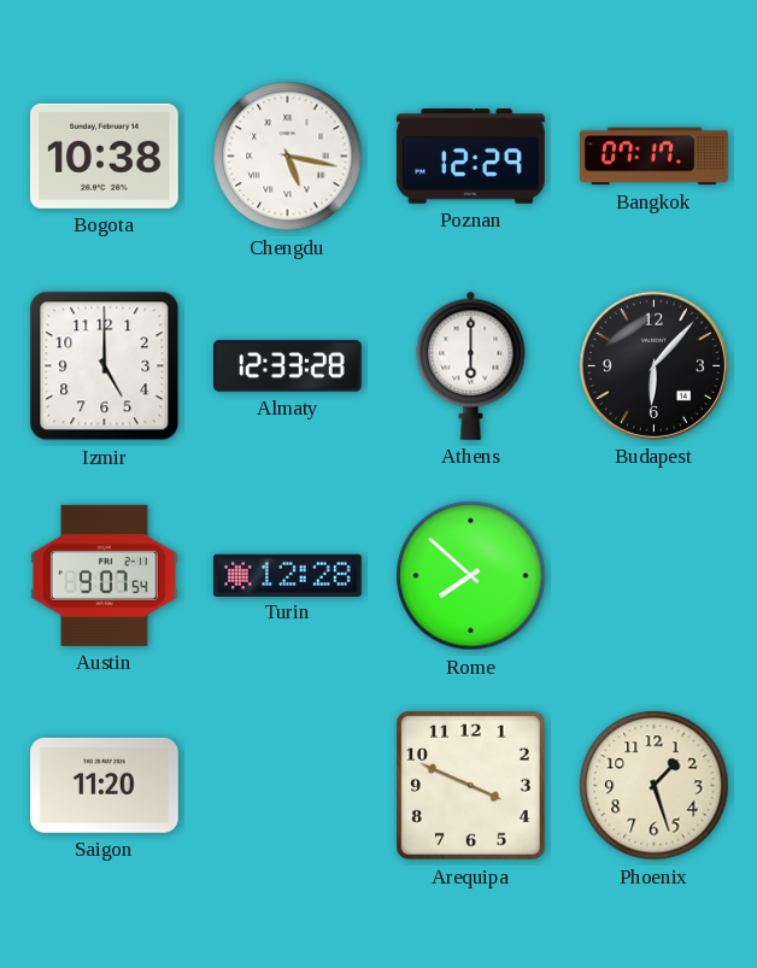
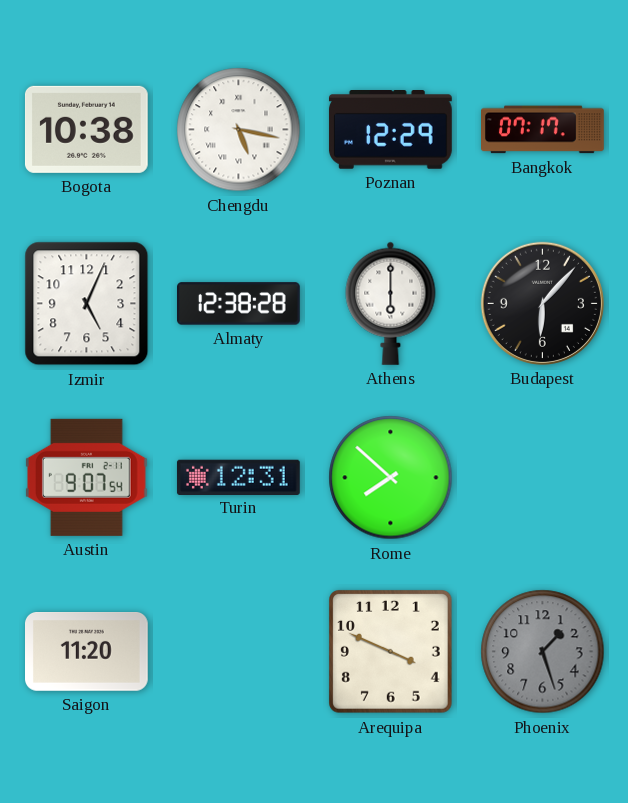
Izmir: 5:00 -> 5:04
Almaty: 12:33 -> 12:38
Turin: 12:28 -> 12:31
Phoenix dial: cream -> grey
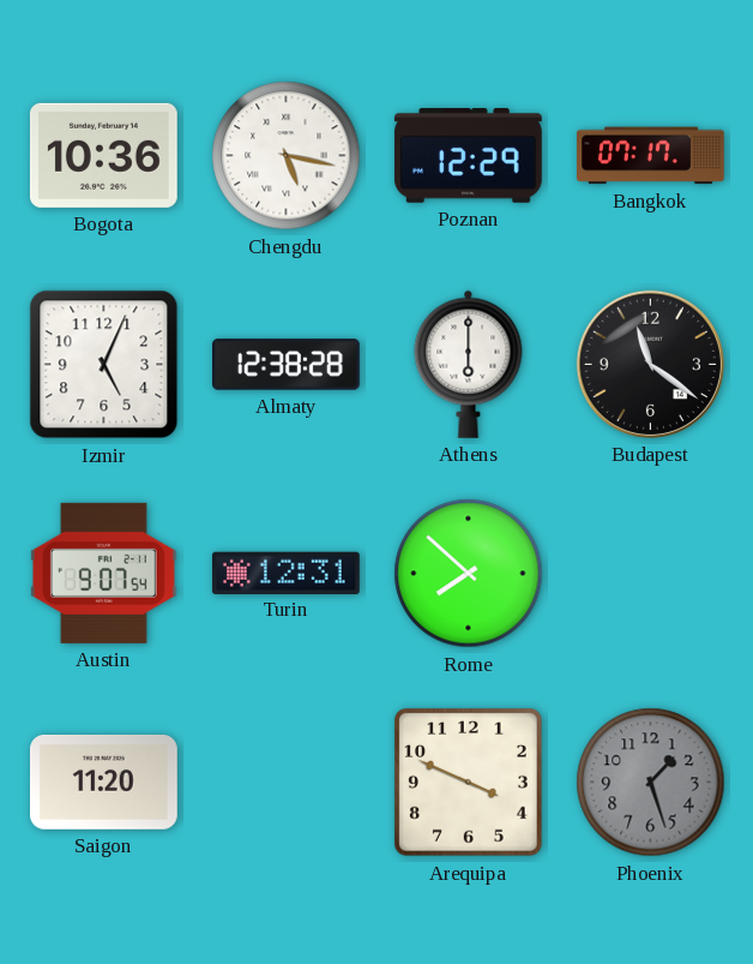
Bogota: 10:38 -> 10:36
Budapest: 6:07 -> 11:21
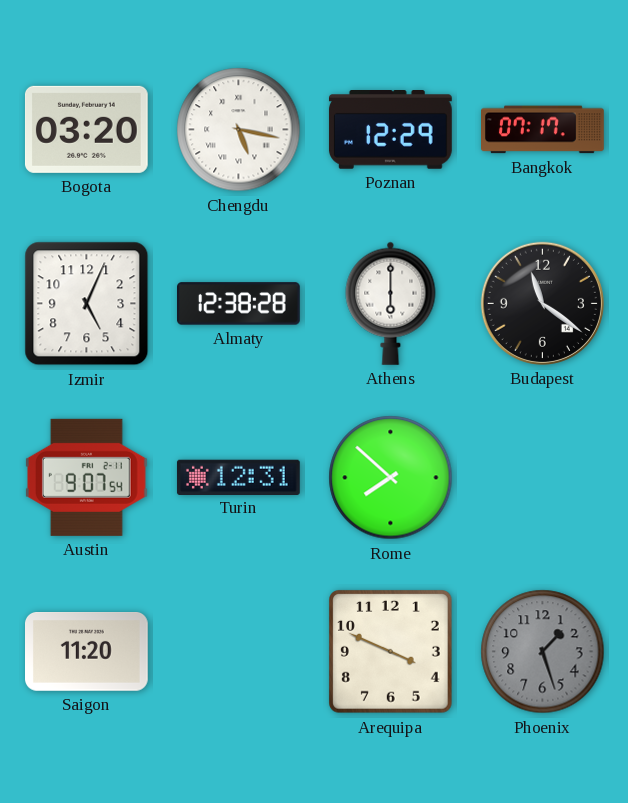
Bogota: 10:36 -> 03:20
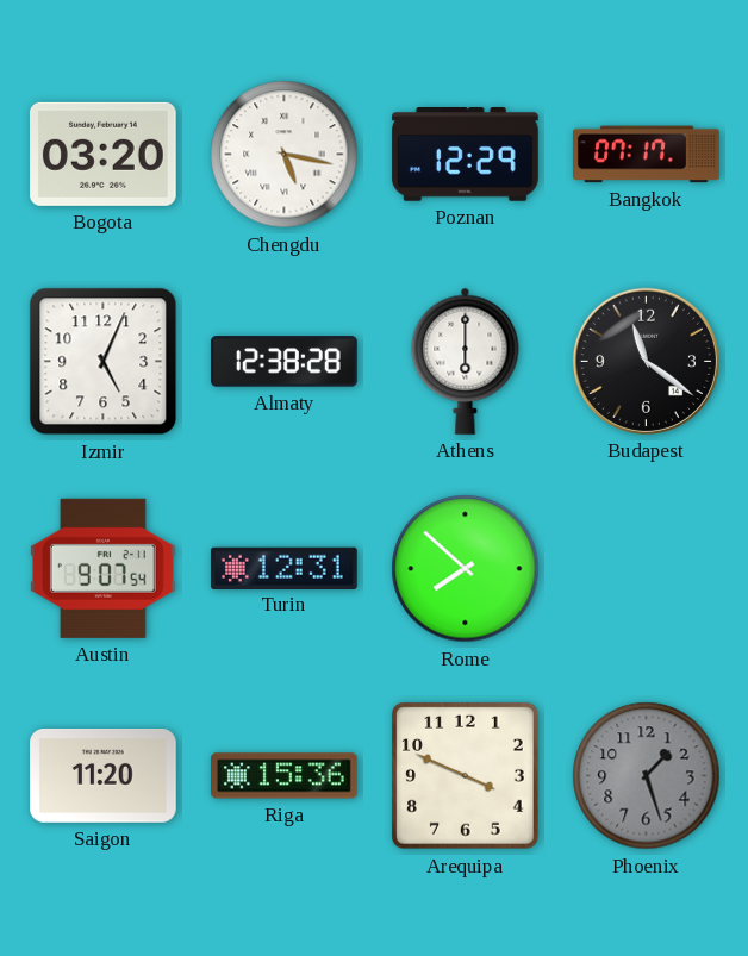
Riga: none -> 15:36
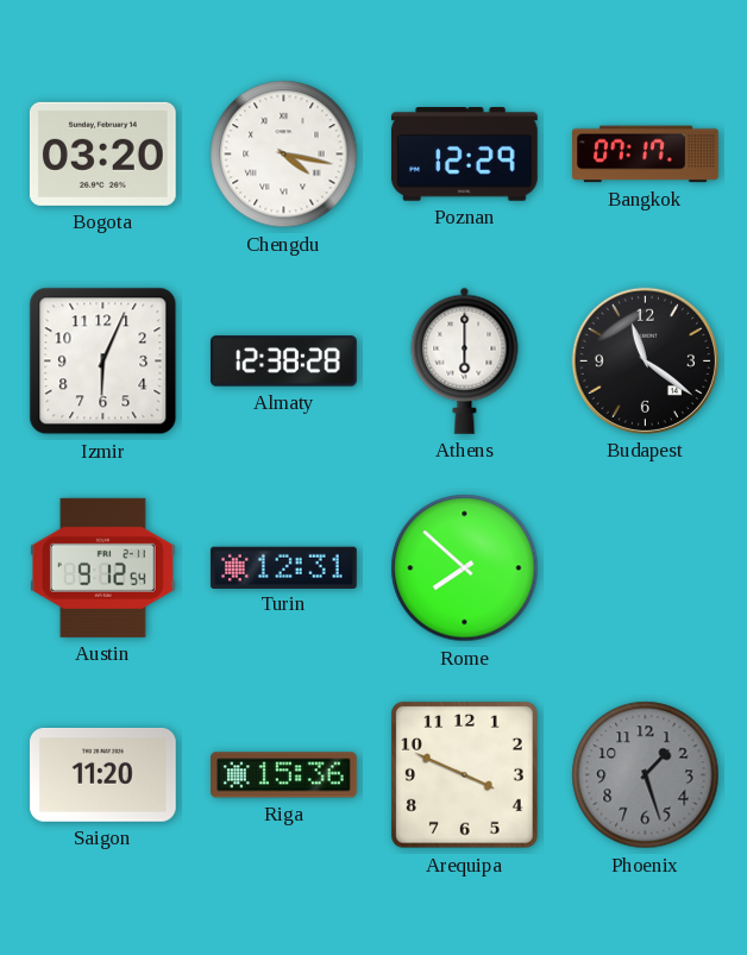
Chengdu: 5:17 -> 4:17
Izmir: 5:04 -> 6:04
Austin: 9:07 -> 9:12
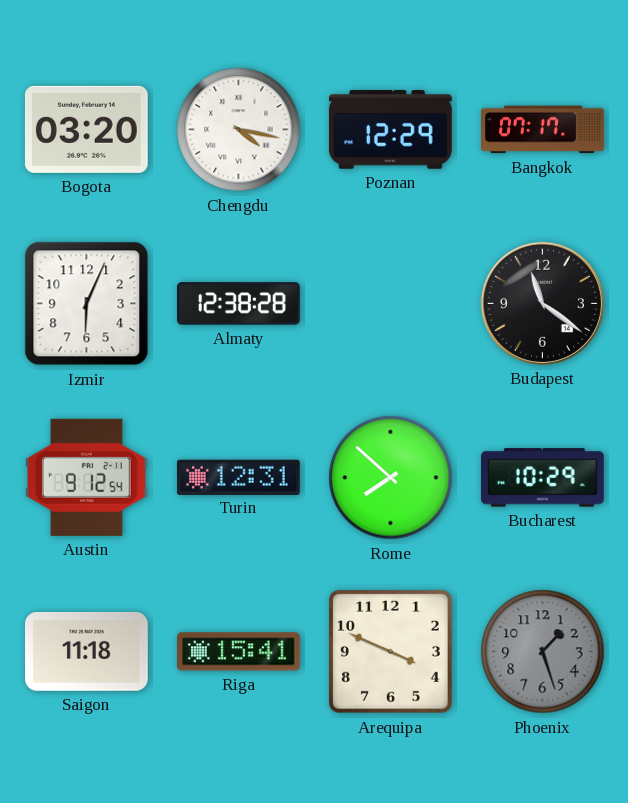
Athens: 6:00 -> none
Bucharest: none -> 10:29
Saigon: 11:20 -> 11:18
Riga: 15:36 -> 15:41
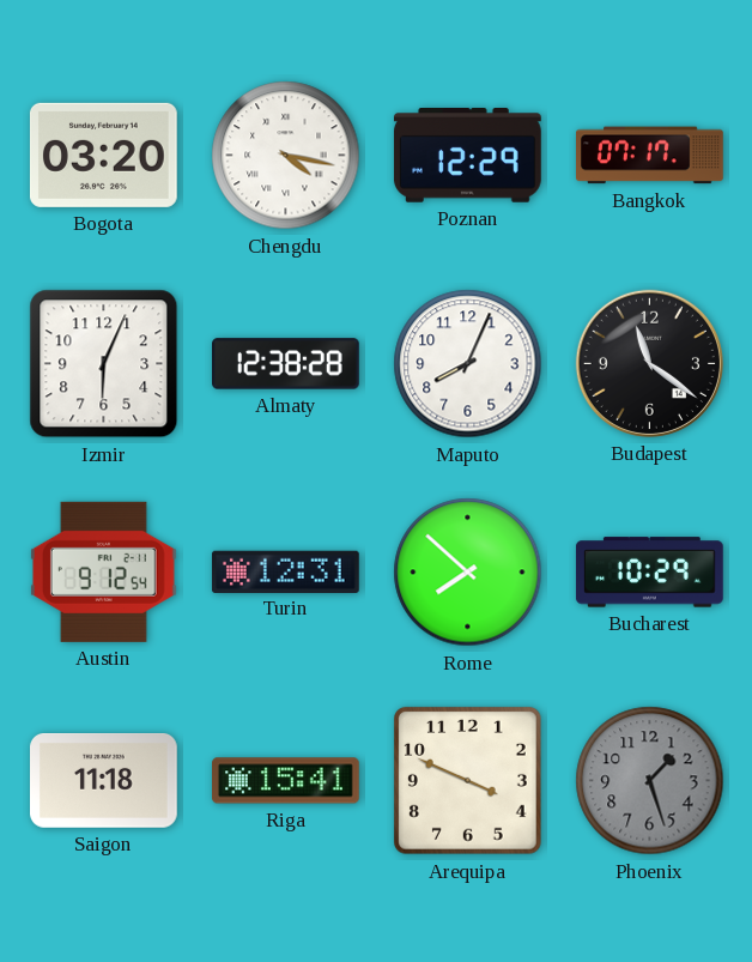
Maputo: none -> 8:04
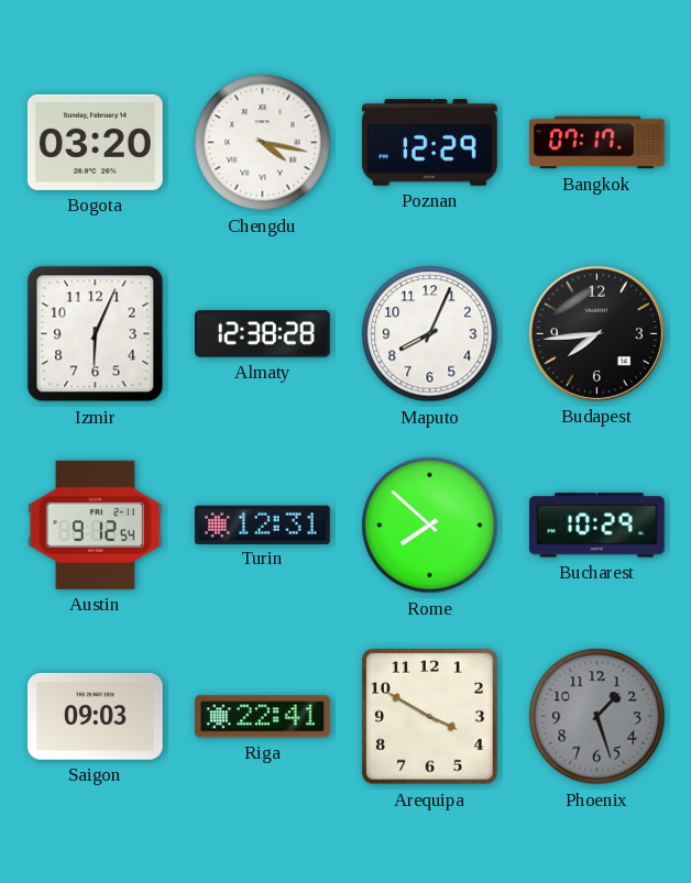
Budapest: 11:21 -> 7:44
Saigon: 11:18 -> 09:03
Riga: 15:41 -> 22:41
Arequipa: 3:49 -> 3:50
